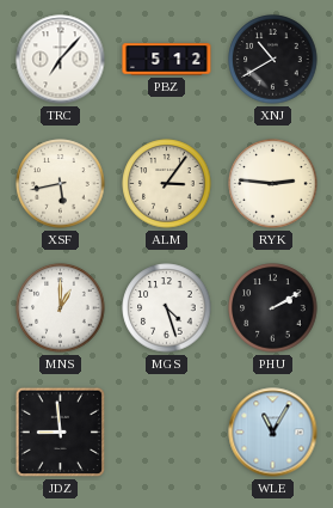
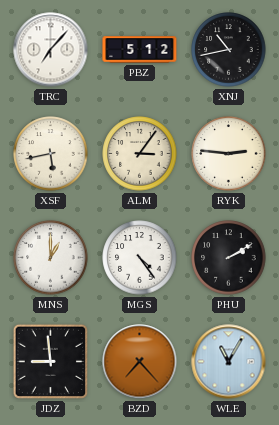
XNJ: 10:40 -> 10:43
MGS: 4:27 -> 4:24
BZD: none -> 7:23
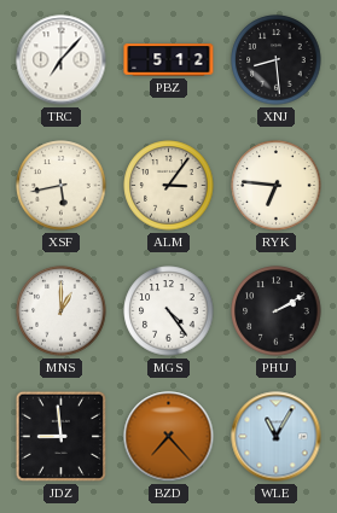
XNJ: 10:43 -> 8:29
RYK: 2:46 -> 6:46
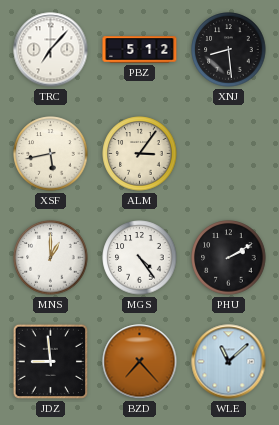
RYK: 6:46 -> none
WLE: 11:05 -> 11:08
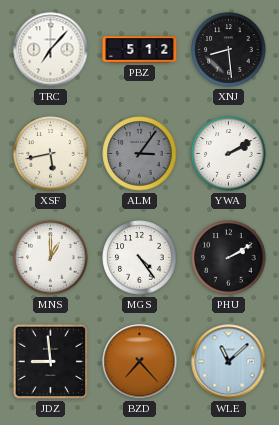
ALM dial: cream -> grey
YWA: none -> 2:10
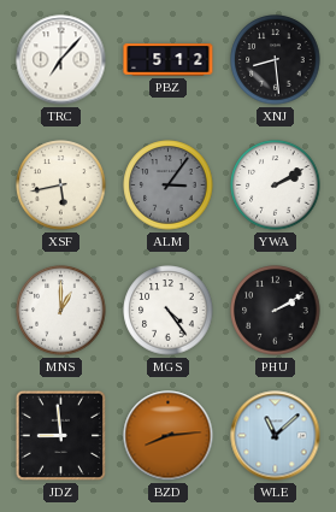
BZD: 7:23 -> 8:14
